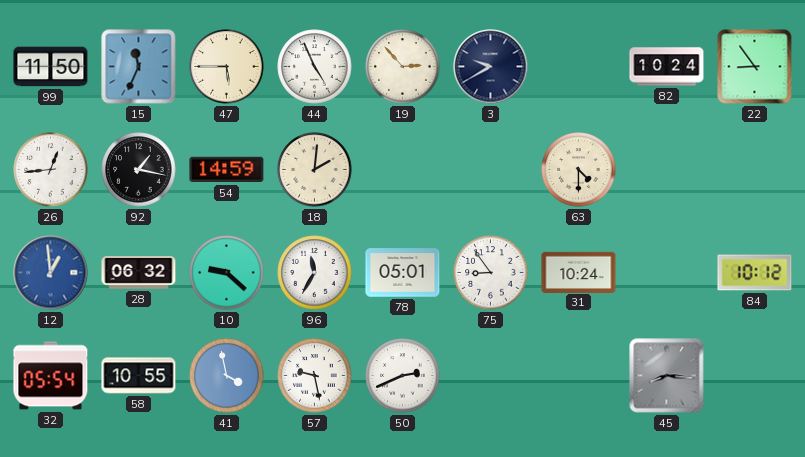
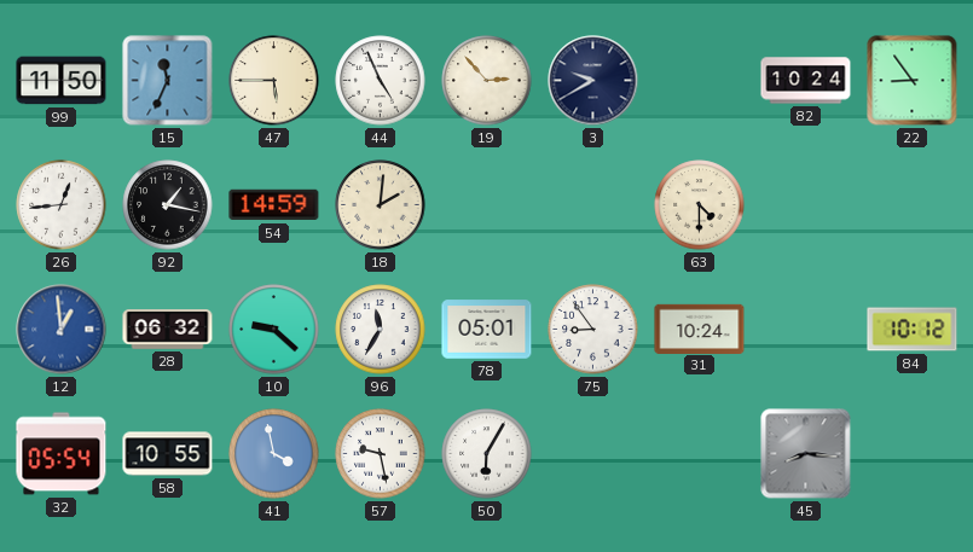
50: 2:41 -> 6:05
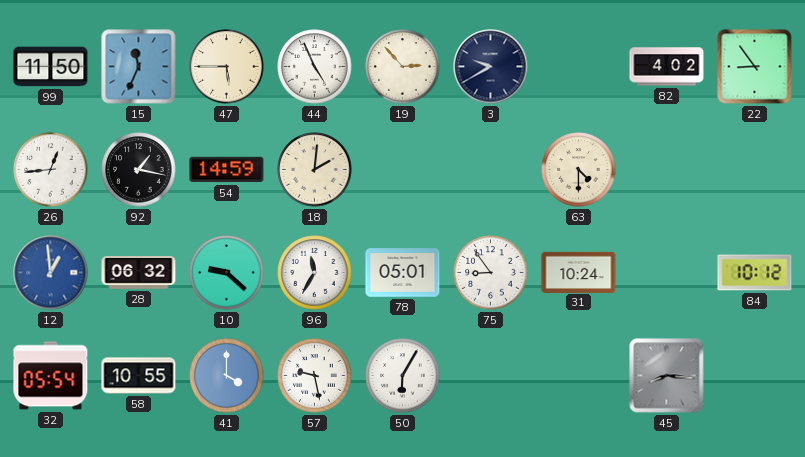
82: 10:24 -> 4:02
41: 3:58 -> 4:00
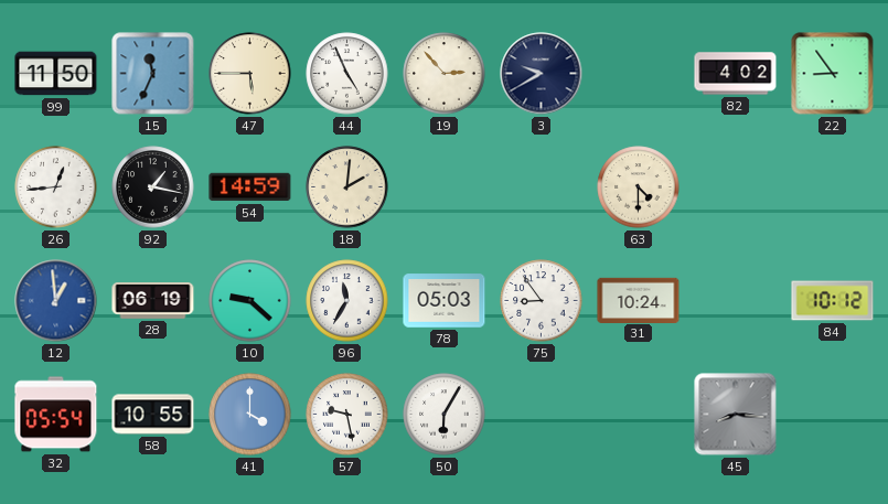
28: 06:32 -> 06:19
78: 05:01 -> 05:03
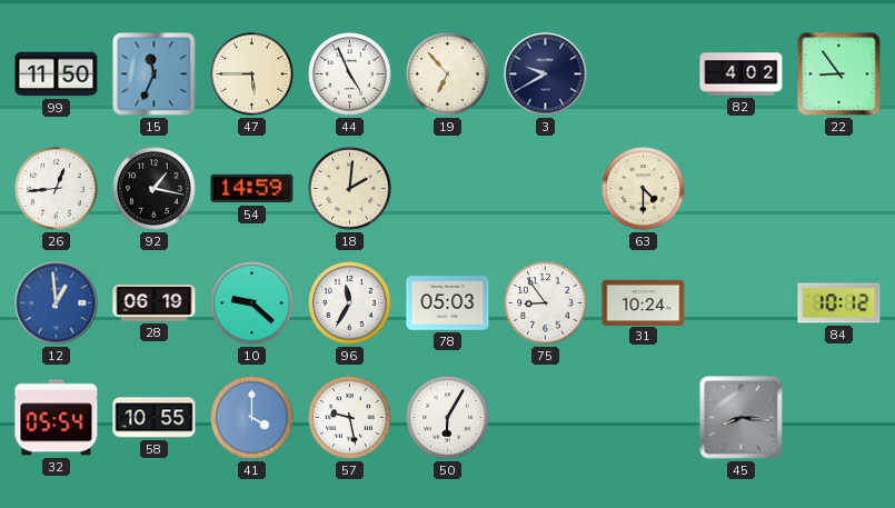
19: 2:53 -> 6:53
